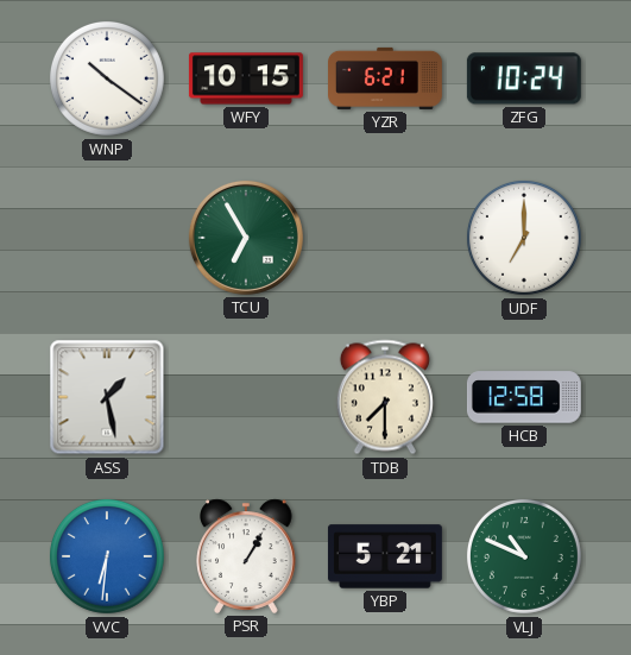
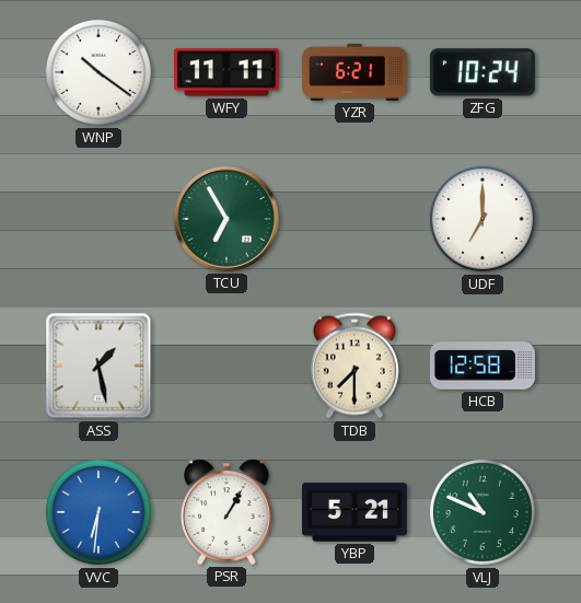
WFY: 10:15 -> 11:11
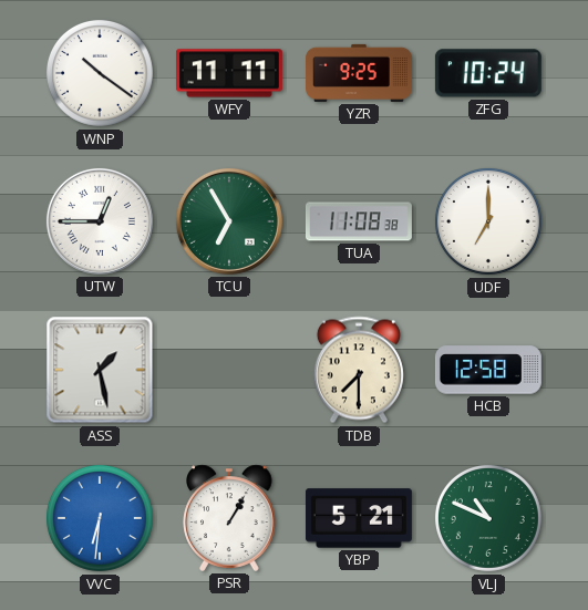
YZR: 6:21 -> 9:25
UTW: none -> 12:45
TUA: none -> 11:08
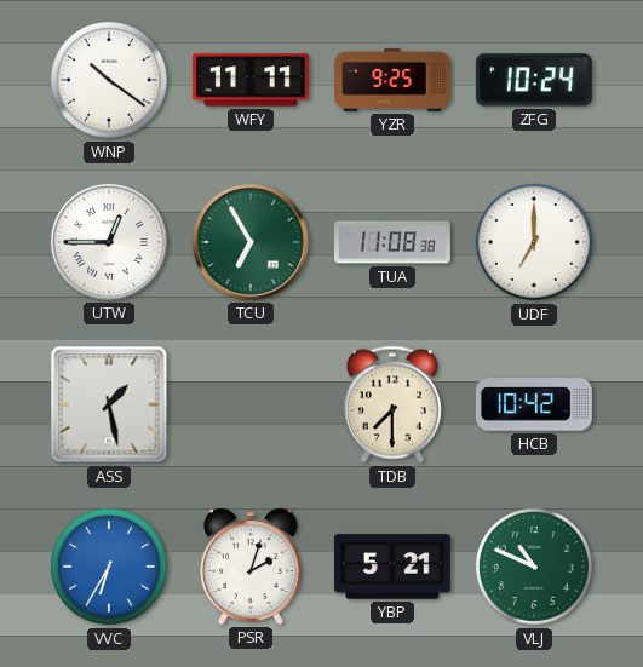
HCB: 12:58 -> 10:42
VVC: 6:31 -> 6:35
PSR: 1:05 -> 2:03
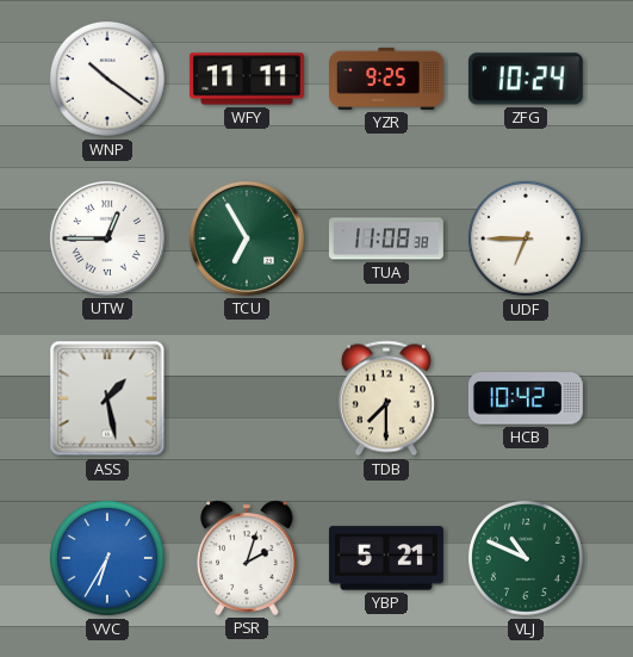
UDF: 7:00 -> 6:45
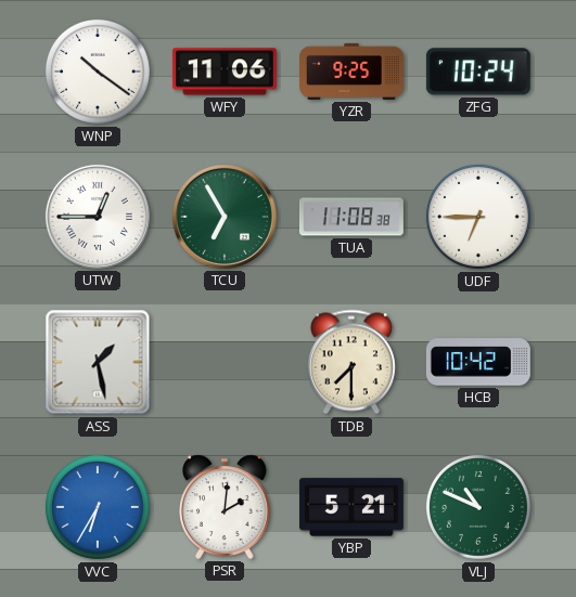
WFY: 11:11 -> 11:06
PSR: 2:03 -> 2:01
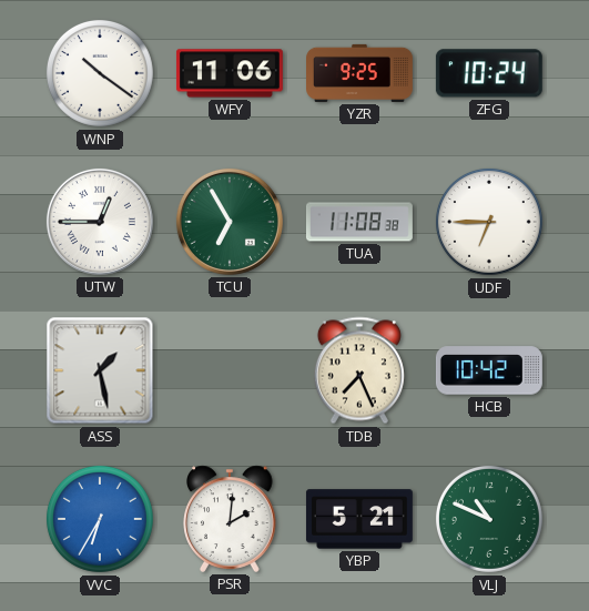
TDB: 7:30 -> 7:26
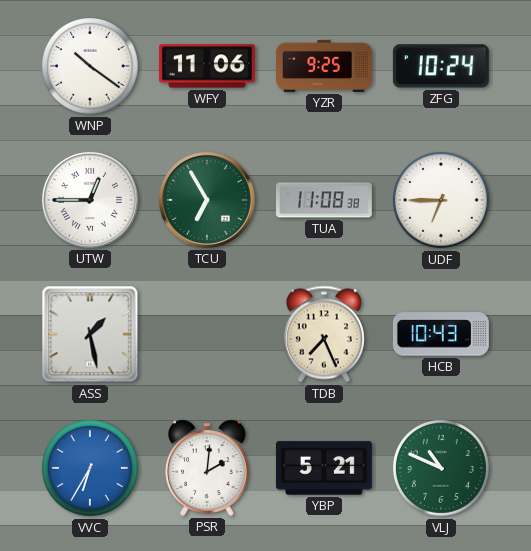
HCB: 10:42 -> 10:43
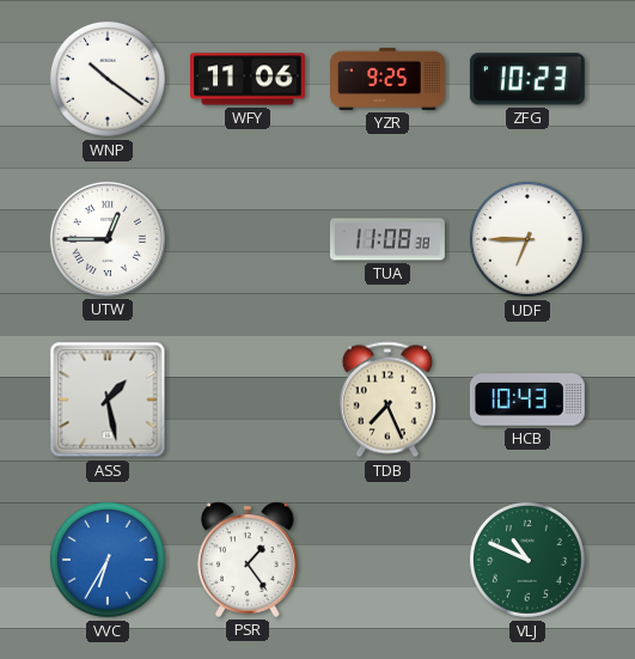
ZFG: 10:24 -> 10:23
TCU: 6:55 -> none
PSR: 2:01 -> 1:24
YBP: 5:21 -> none
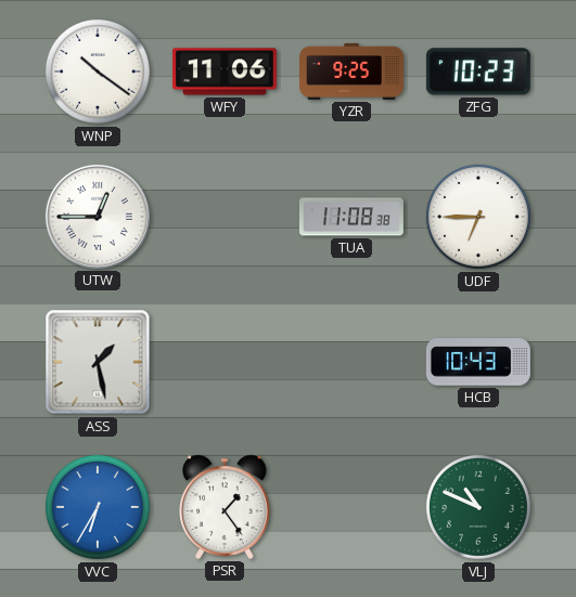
TDB: 7:26 -> none
